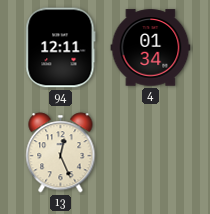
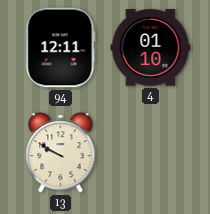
4: 01:34 -> 01:10
13: 12:26 -> 9:50
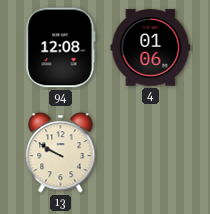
94: 12:11 -> 12:08
4: 01:10 -> 01:06
